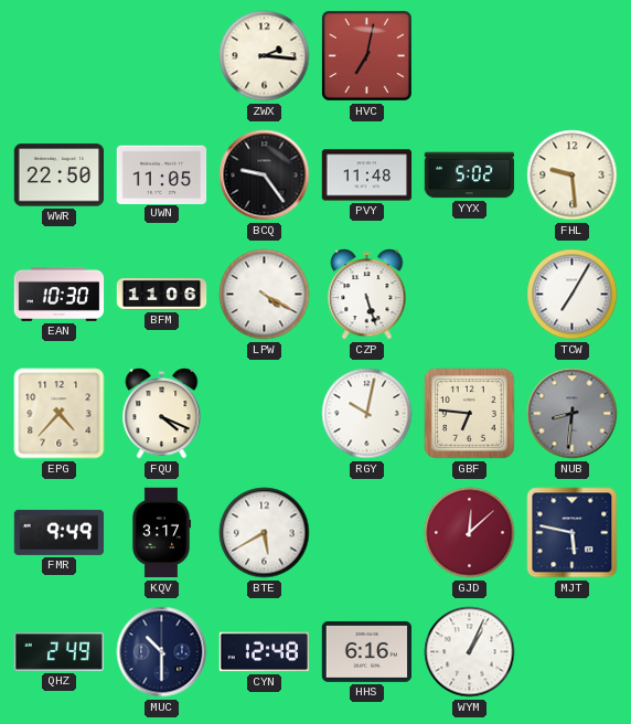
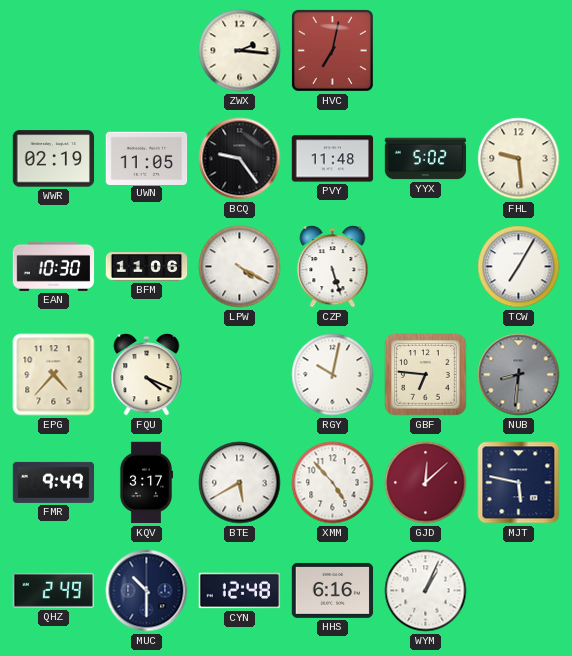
WWR: 22:50 -> 02:19
XMM: none -> 4:53
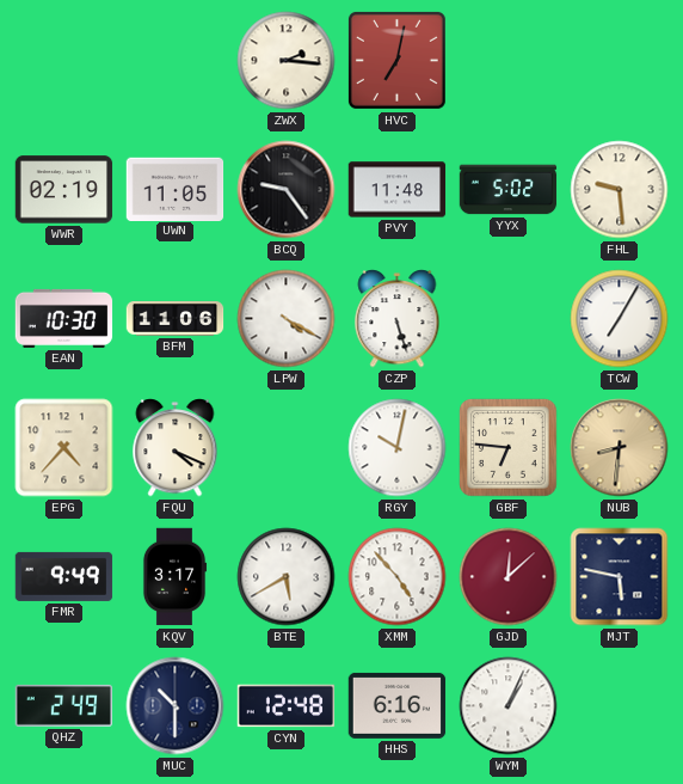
NUB dial: grey -> champagne
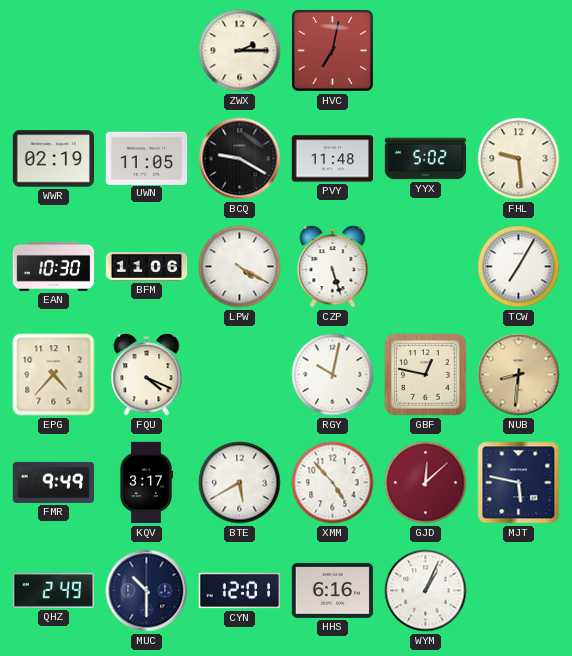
ZWX: 2:16 -> 2:15
BCQ: 9:24 -> 9:20
GBF: 6:46 -> 12:47
CYN: 12:48 -> 12:01
